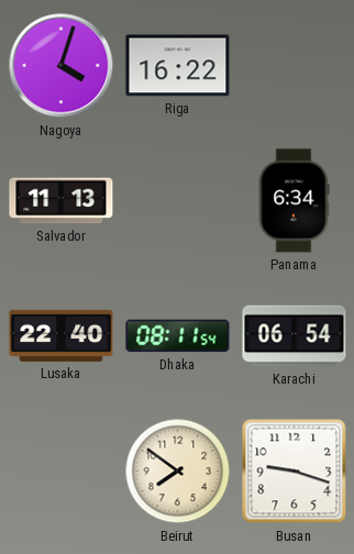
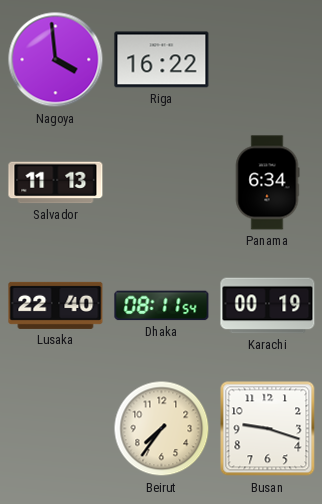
Nagoya: 4:03 -> 3:59
Karachi: 06:54 -> 00:19
Beirut: 7:51 -> 7:36
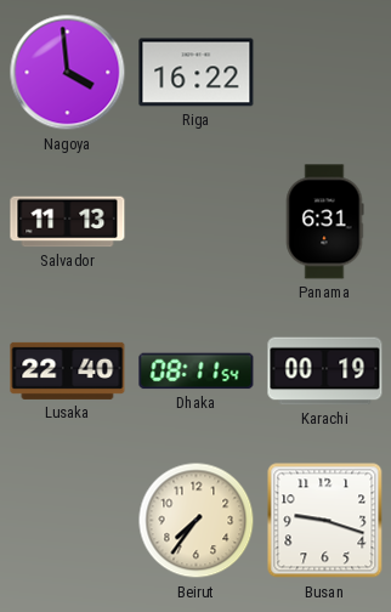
Panama: 6:34 -> 6:31
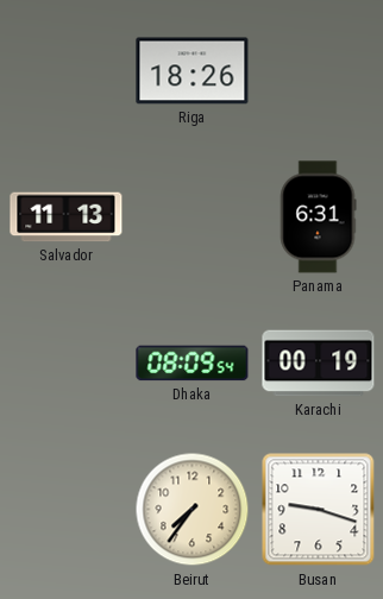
Nagoya: 3:59 -> none
Riga: 16:22 -> 18:26
Lusaka: 22:40 -> none
Dhaka: 08:11 -> 08:09
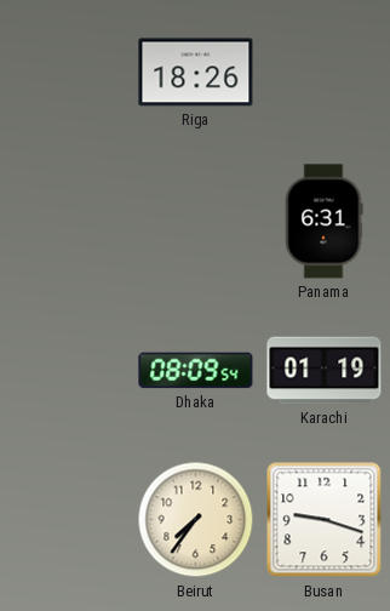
Salvador: 11:13 -> none
Karachi: 00:19 -> 01:19
